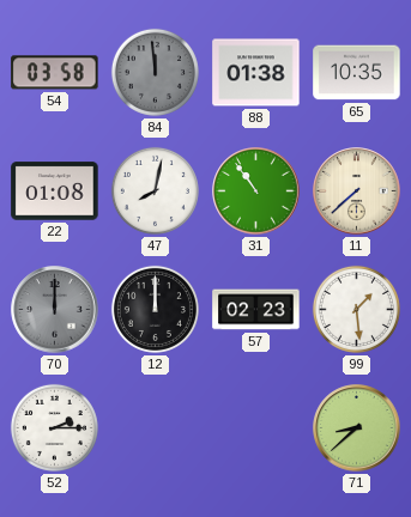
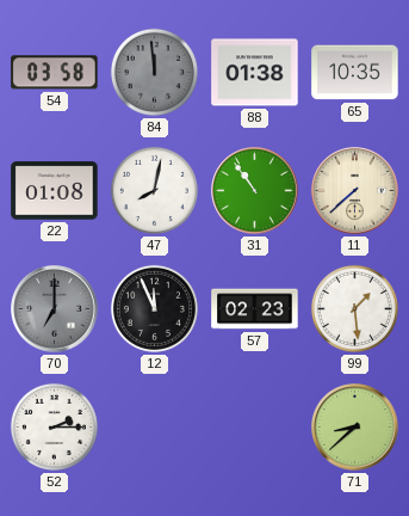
70: 12:00 -> 7:00
12: 12:00 -> 11:56
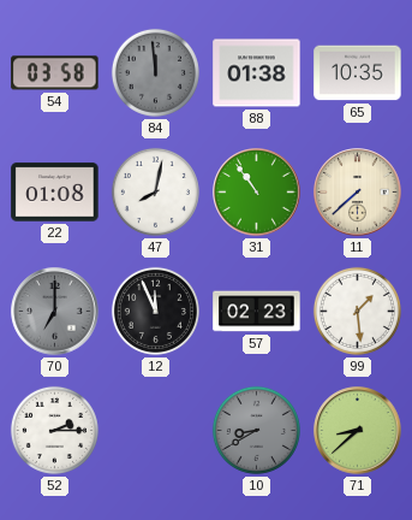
10: none -> 8:40
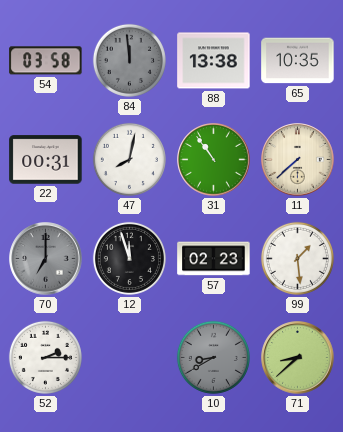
88: 01:38 -> 13:38
22: 01:08 -> 00:31
12: 11:56 -> 11:57
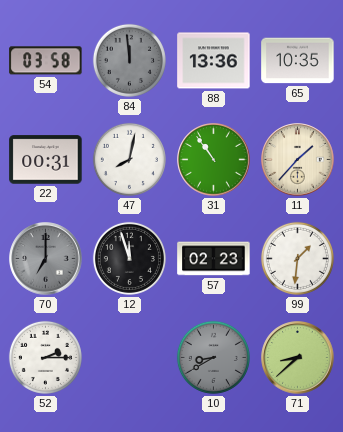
88: 13:38 -> 13:36
11: 7:38 -> 1:37
99: 1:29 -> 1:31
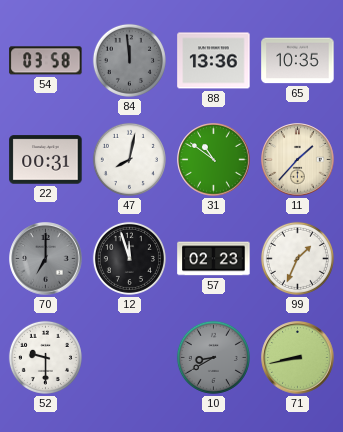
31: 10:54 -> 10:51
99: 1:31 -> 1:34
52: 2:15 -> 9:30
71: 8:38 -> 8:43
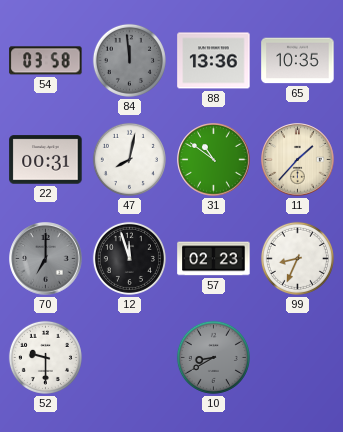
99: 1:34 -> 8:34
71: 8:43 -> none
